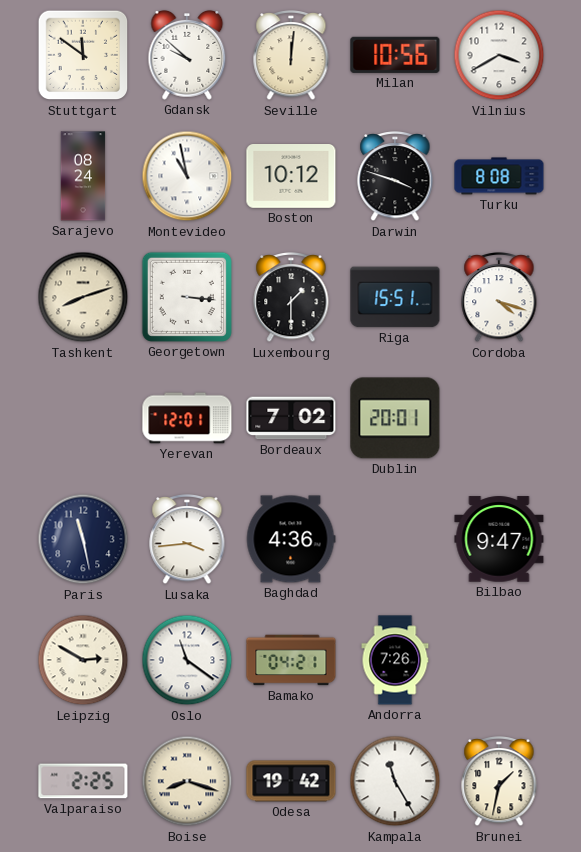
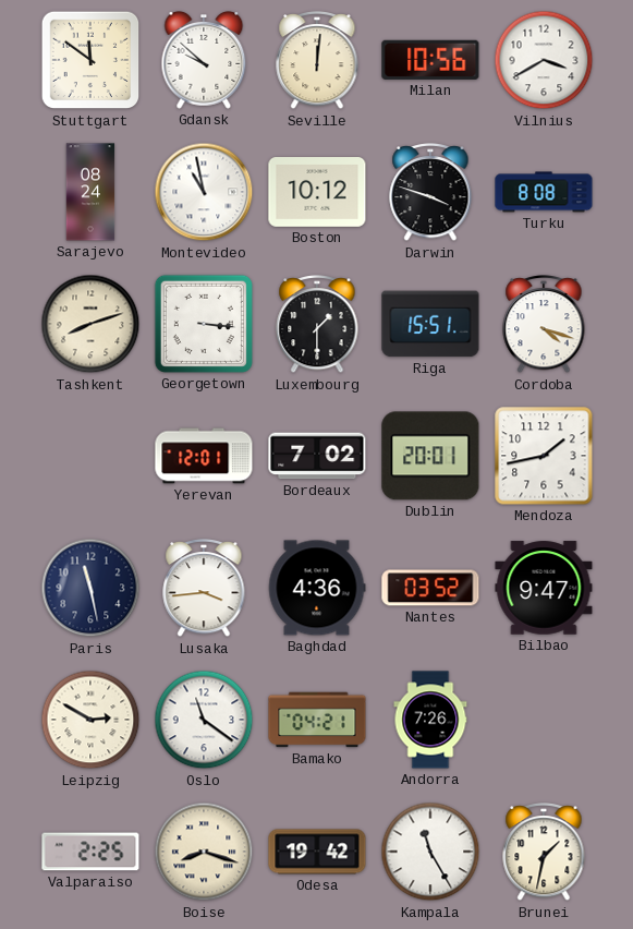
Mendoza: none -> 1:43
Nantes: none -> 03:52
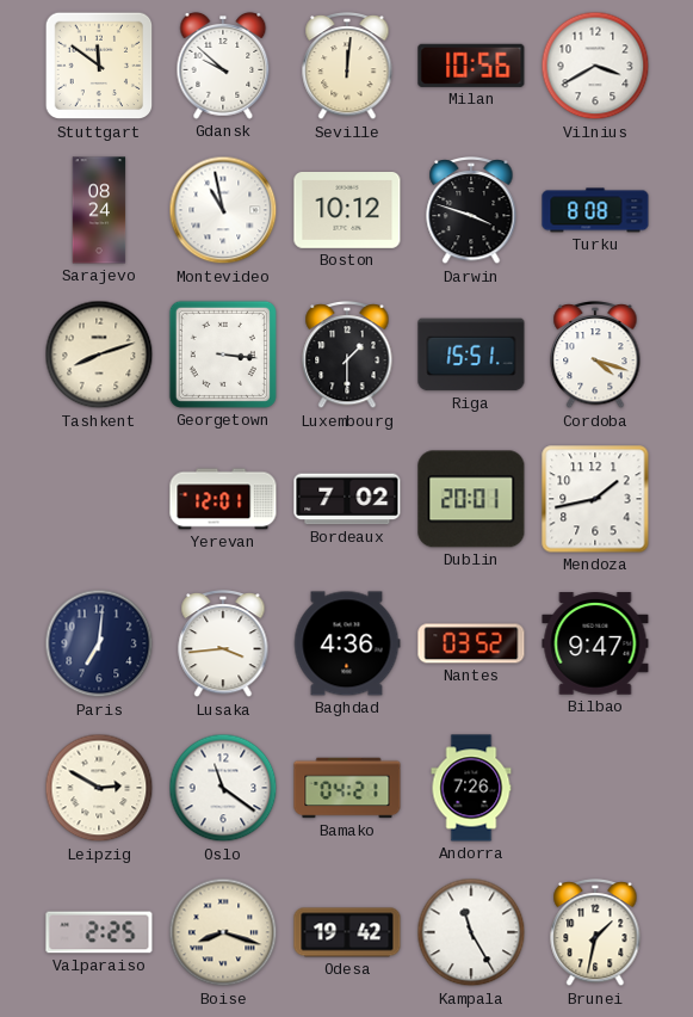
Paris: 11:28 -> 7:01
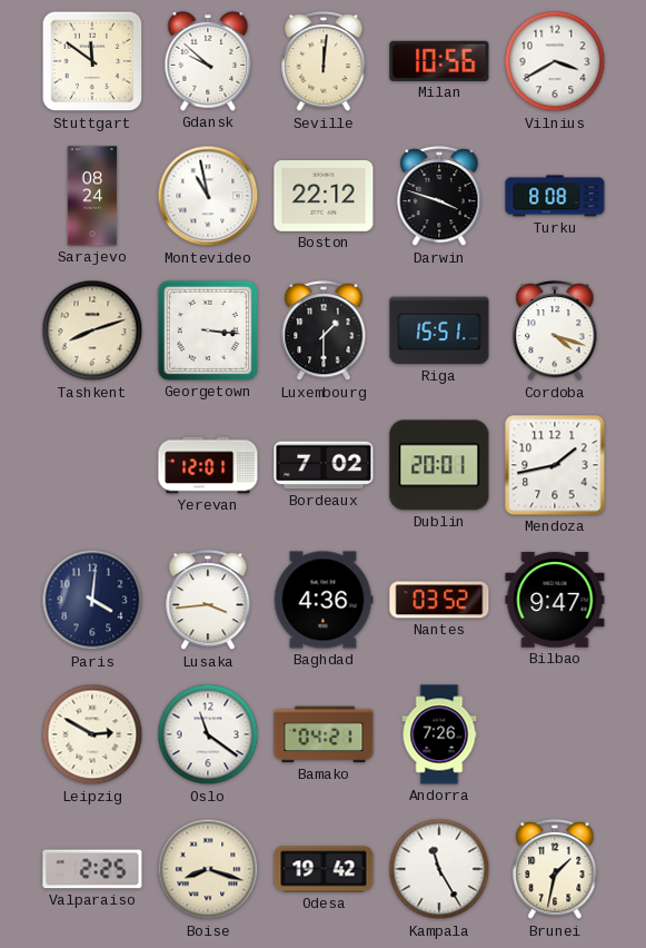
Boston: 10:12 -> 22:12
Paris: 7:01 -> 4:01
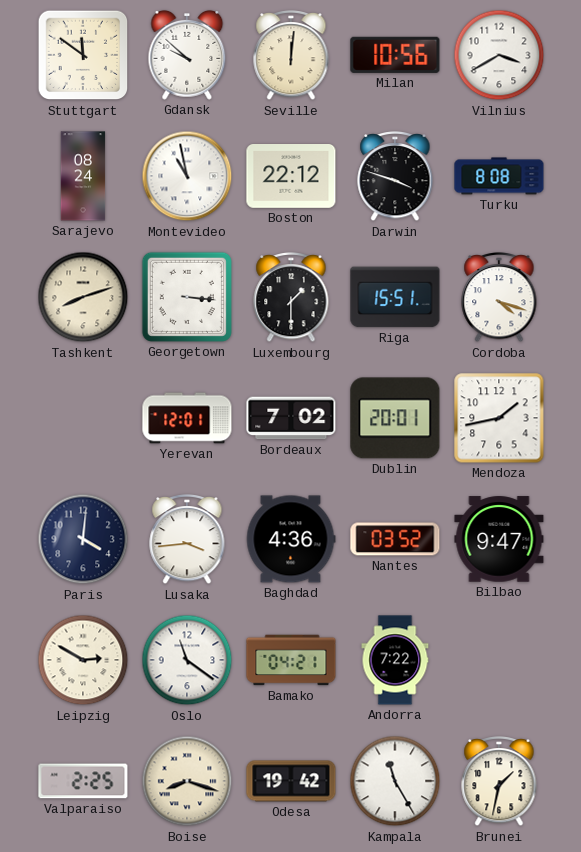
Andorra: 7:26 -> 7:22
